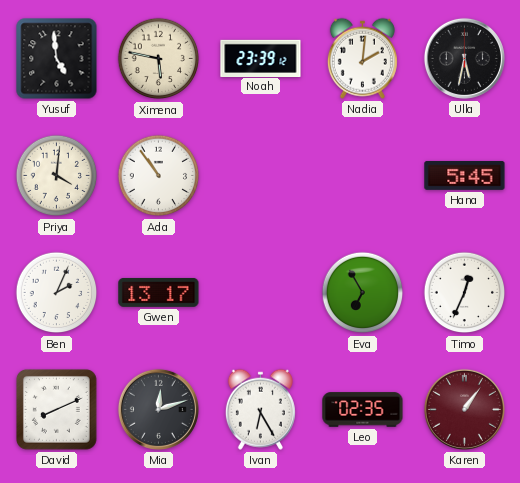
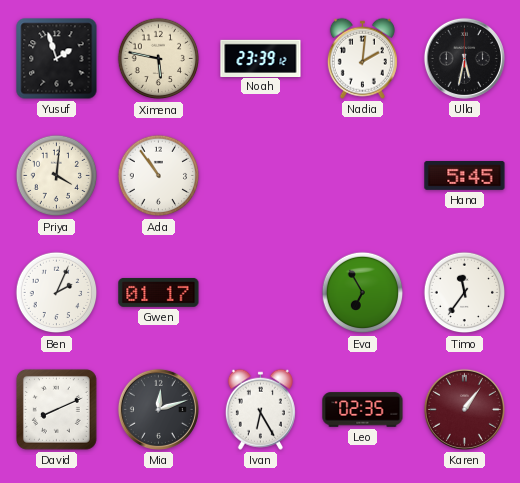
Yusuf: 4:59 -> 1:57
Gwen: 13:17 -> 01:17
Timo: 12:34 -> 11:36
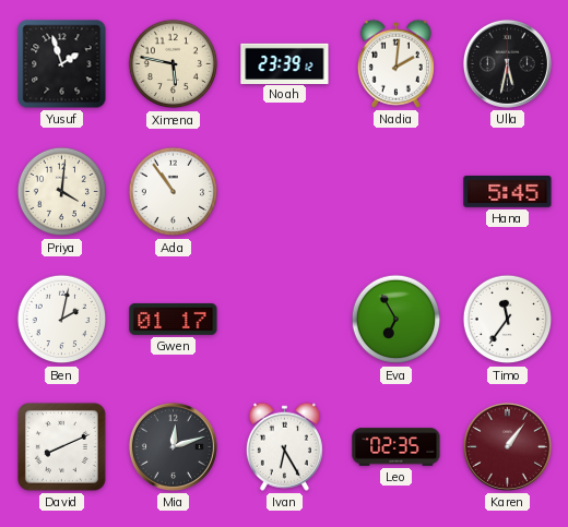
Ben: 2:04 -> 2:02
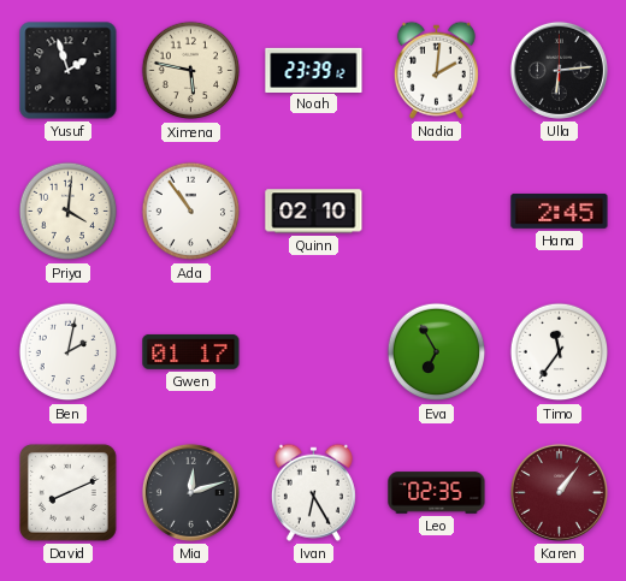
Ulla: 5:32 -> 6:14
Quinn: none -> 02:10
Hana: 5:45 -> 2:45
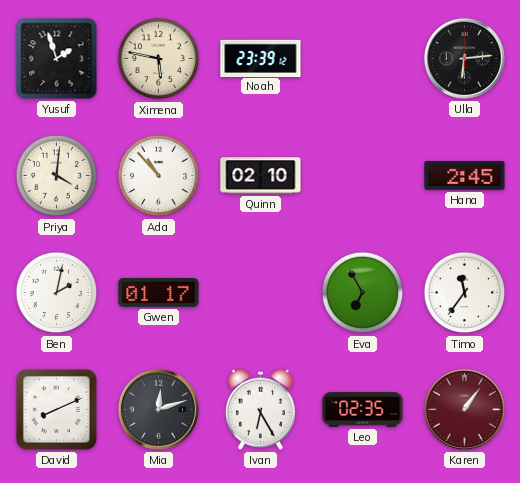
Nadia: 2:01 -> none
Ada: 10:54 -> 10:53
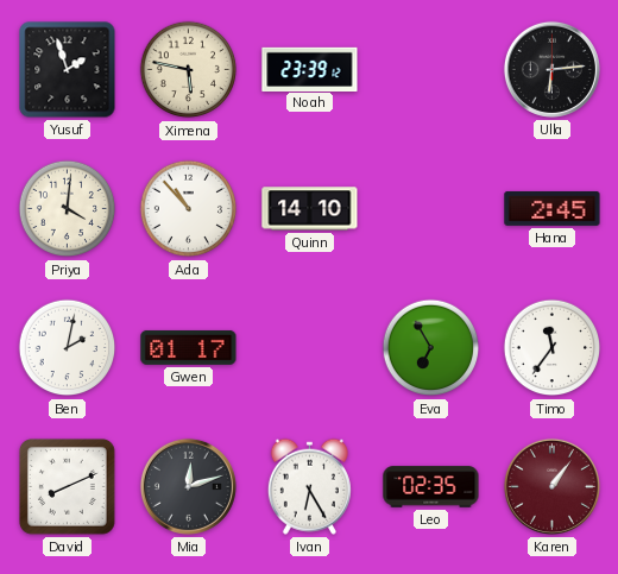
Quinn: 02:10 -> 14:10
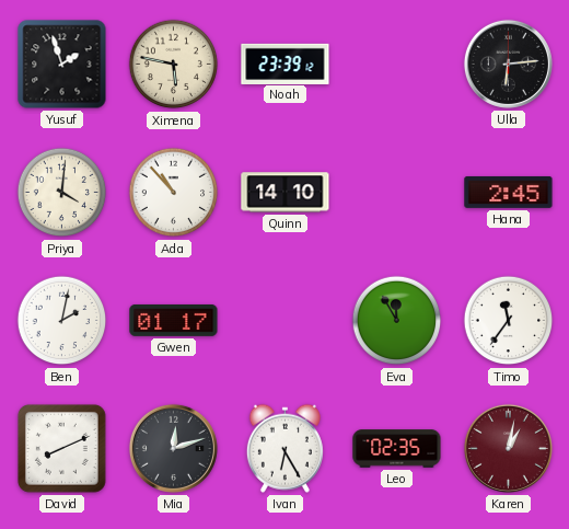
Eva: 6:55 -> 11:55
Karen: 1:06 -> 1:02
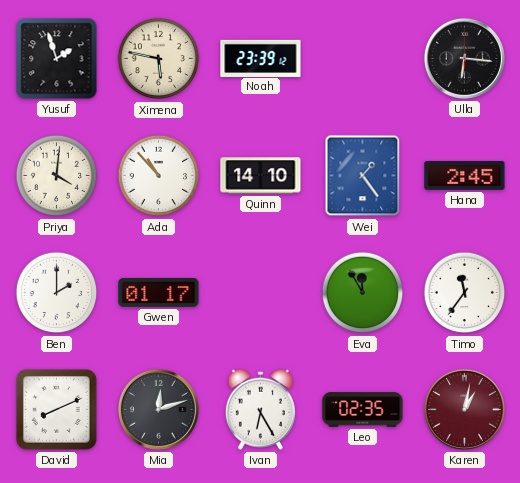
Ulla: 6:14 -> 6:16
Wei: none -> 1:24
Ben: 2:02 -> 2:00
